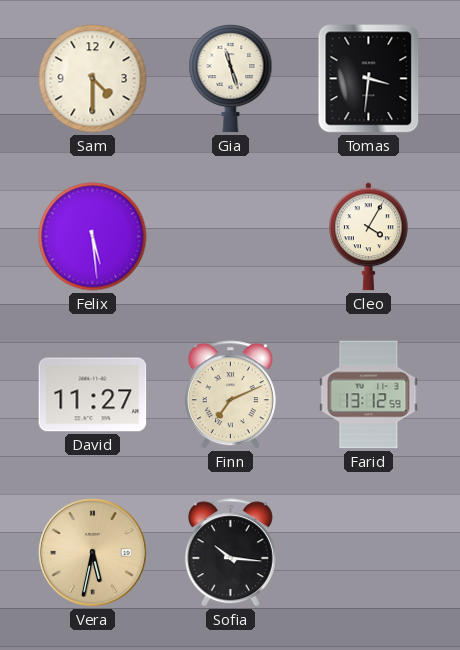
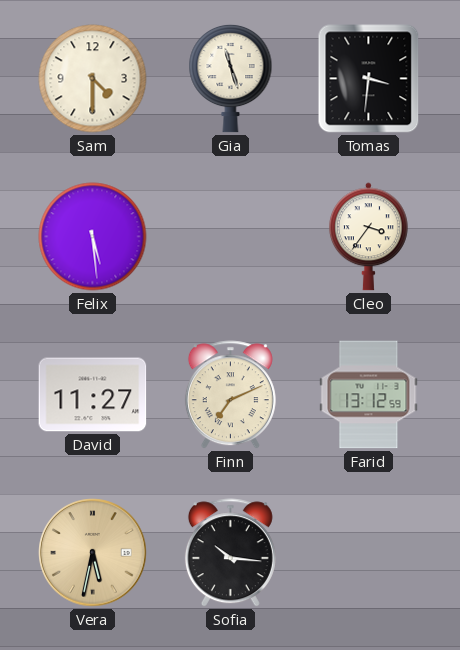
Cleo: 4:05 -> 3:36
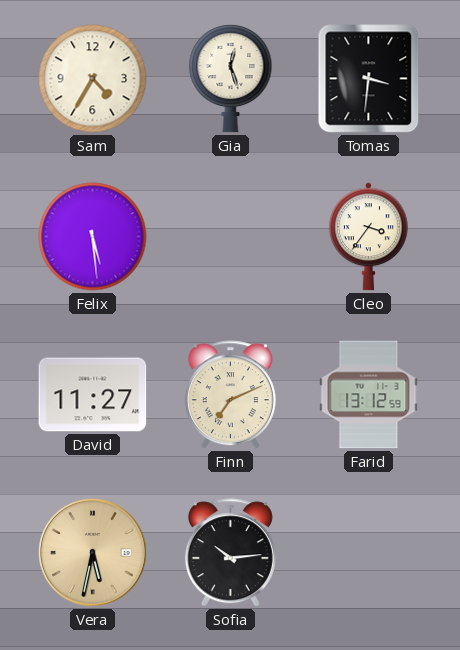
Sam: 4:30 -> 4:35
Gia: 11:27 -> 12:27
Sofia: 10:16 -> 10:14
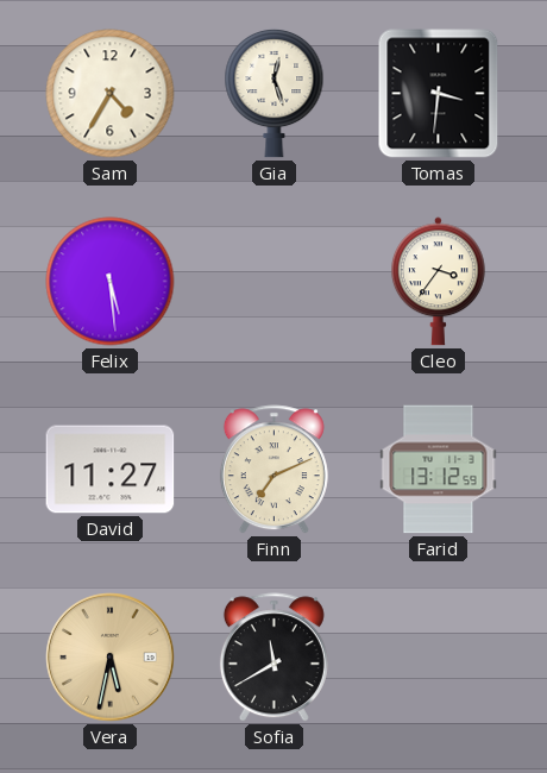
Sofia: 10:14 -> 11:40
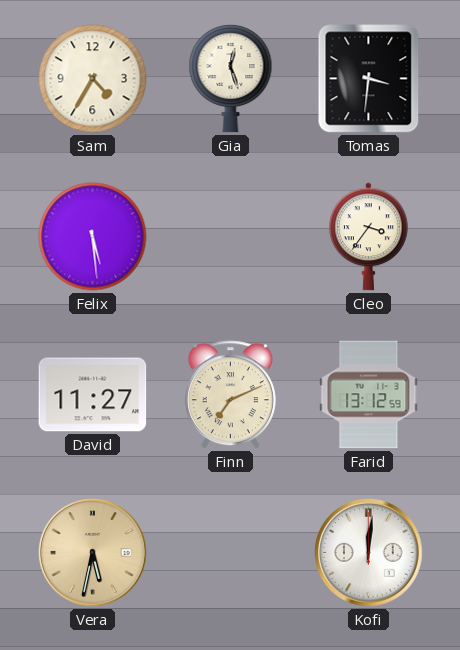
Sofia: 11:40 -> none
Kofi: none -> 12:01
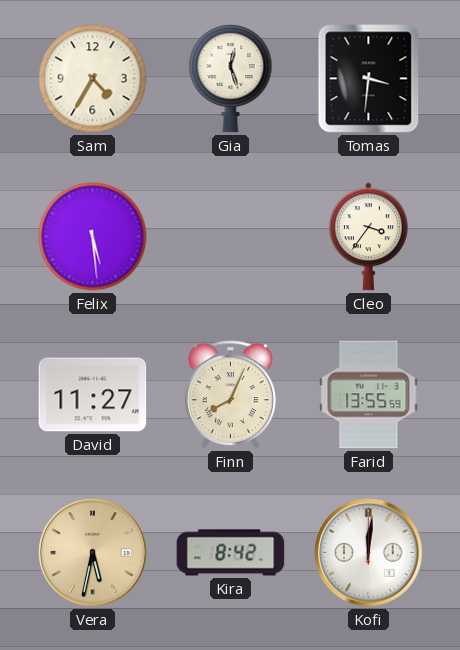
Finn: 7:11 -> 8:04
Farid: 13:12 -> 13:55
Kira: none -> 8:42
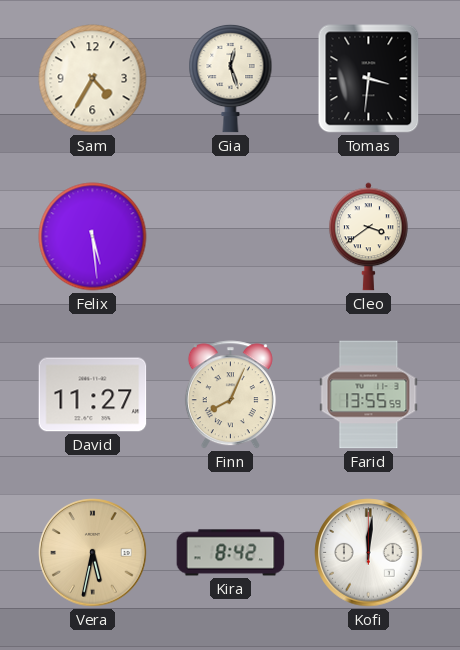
Cleo: 3:36 -> 3:39
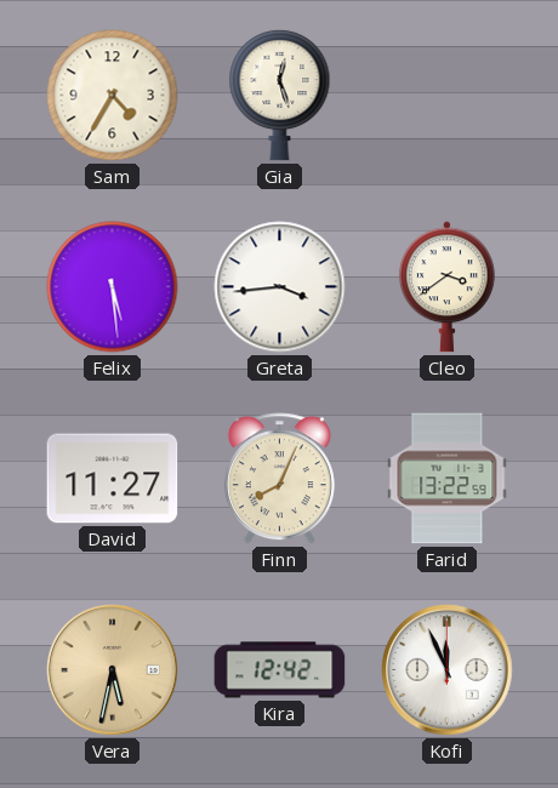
Tomas: 3:31 -> none
Greta: none -> 3:44
Farid: 13:55 -> 13:22
Kira: 8:42 -> 12:42
Kofi: 12:01 -> 11:56
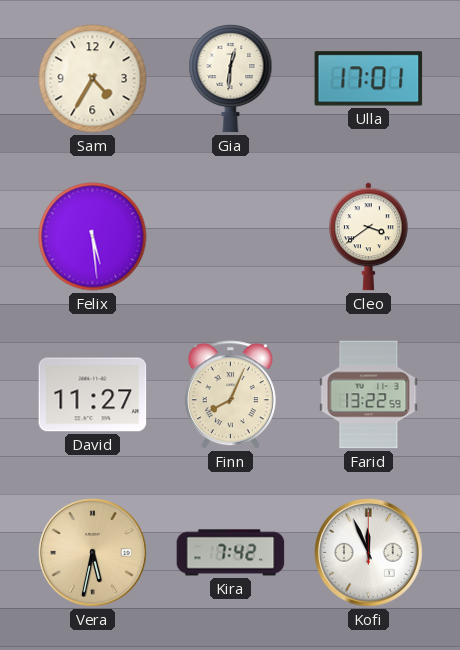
Gia: 12:27 -> 12:31
Ulla: none -> 17:01
Greta: 3:44 -> none
Kira: 12:42 -> 7:42
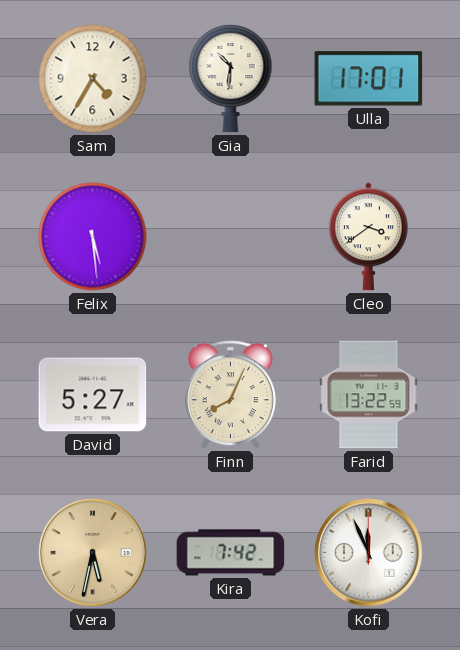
Gia: 12:31 -> 10:31
David: 11:27 -> 5:27
